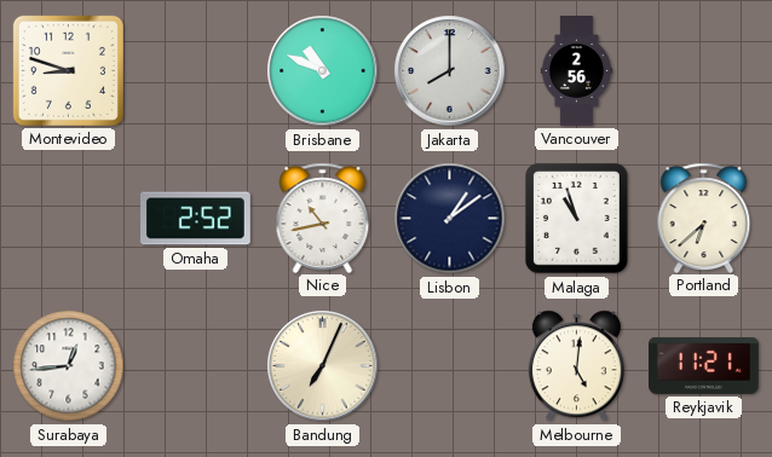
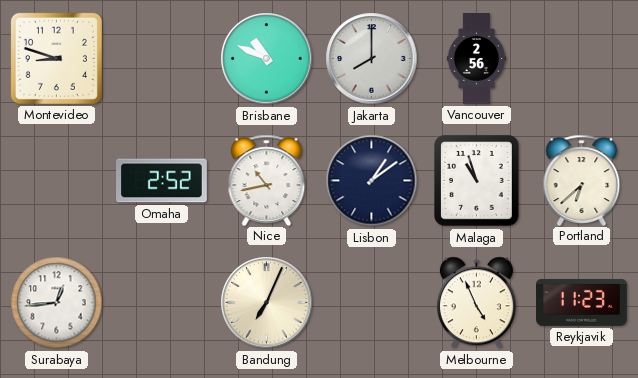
Melbourne: 5:01 -> 4:56
Reykjavik: 11:21 -> 11:23
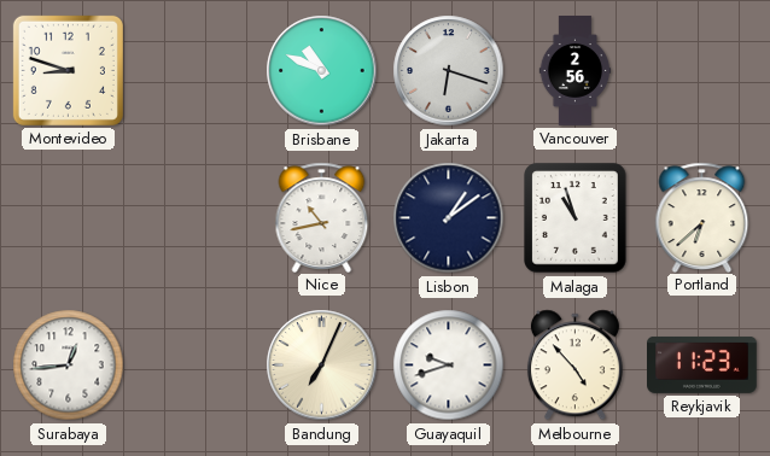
Jakarta: 8:00 -> 6:18
Omaha: 2:52 -> none
Guayaquil: none -> 9:42
Melbourne: 4:56 -> 4:53
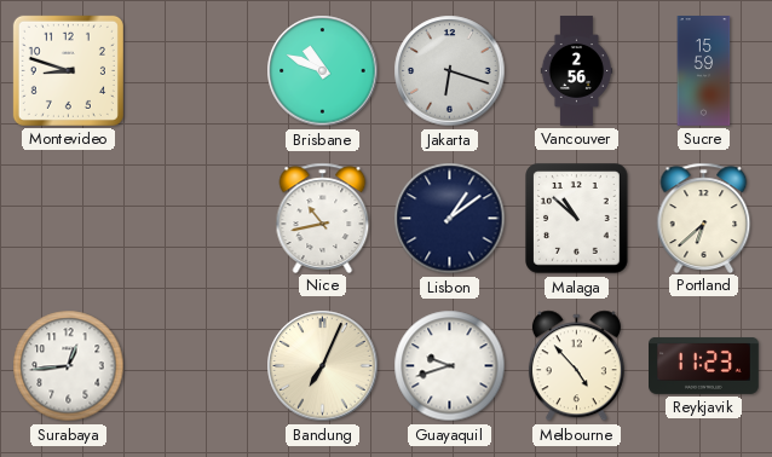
Sucre: none -> 15:59
Malaga: 10:57 -> 10:52
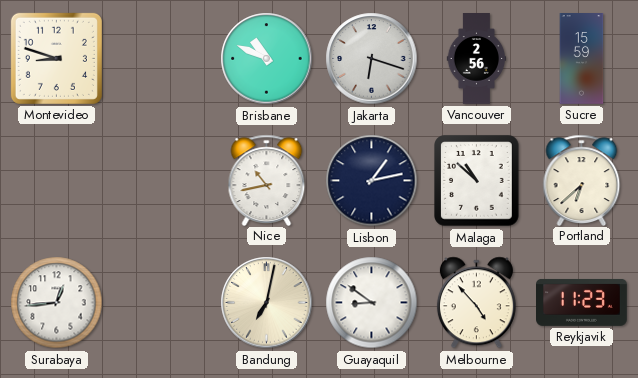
Lisbon: 1:09 -> 1:13
Bandung: 7:04 -> 7:02
Guayaquil: 9:42 -> 8:51
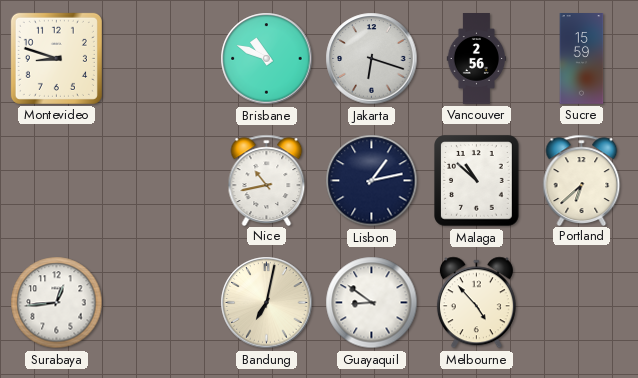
Reykjavik: 11:23 -> none
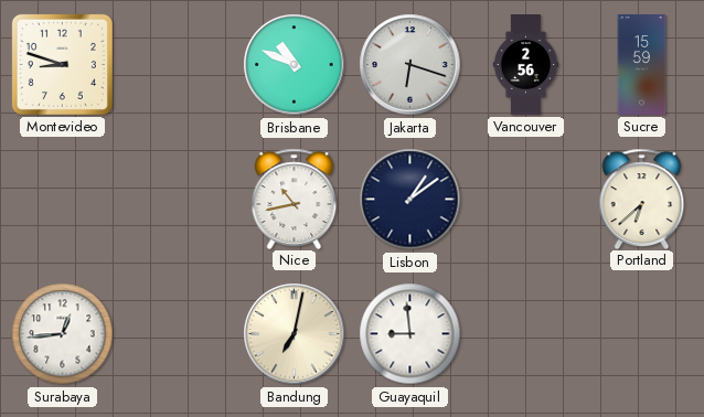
Lisbon: 1:13 -> 1:09
Malaga: 10:52 -> none
Guayaquil: 8:51 -> 8:59
Melbourne: 4:53 -> none
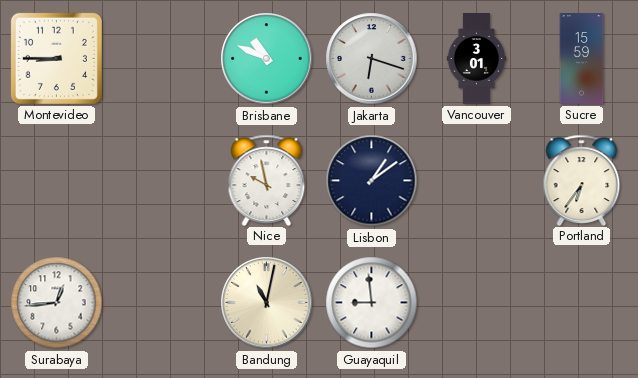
Montevideo: 8:48 -> 8:45
Vancouver: 2:56 -> 3:01
Nice: 10:43 -> 9:58
Portland: 6:38 -> 6:36
Bandung: 7:02 -> 11:02
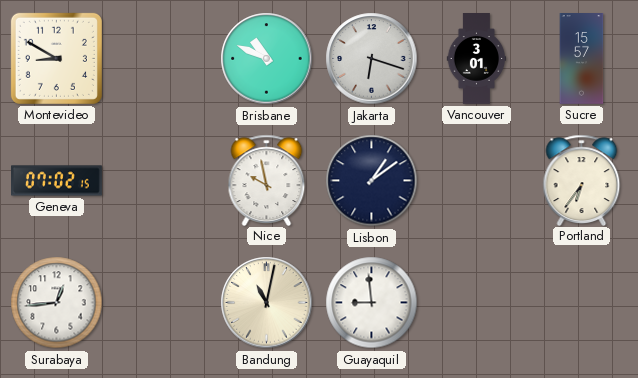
Montevideo: 8:45 -> 8:50
Sucre: 15:59 -> 15:57
Geneva: none -> 07:02
